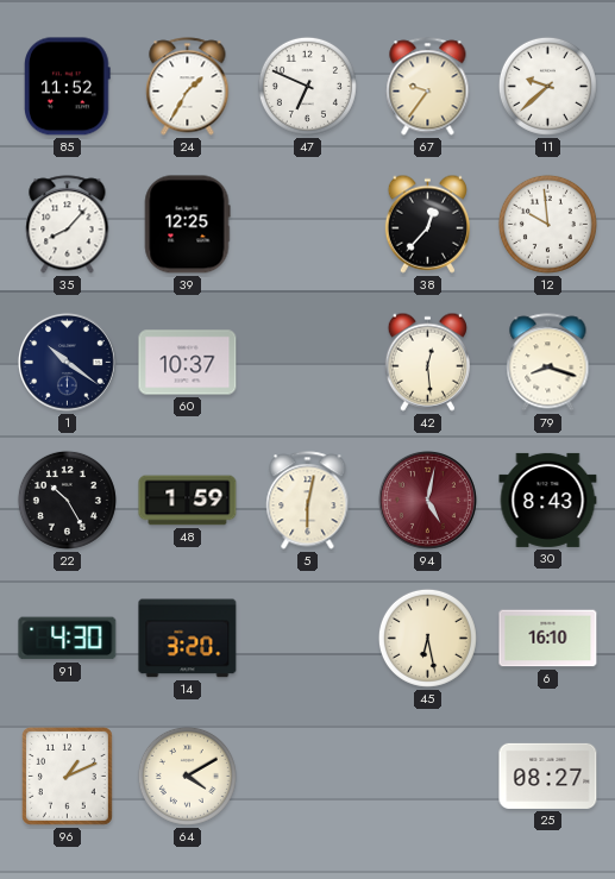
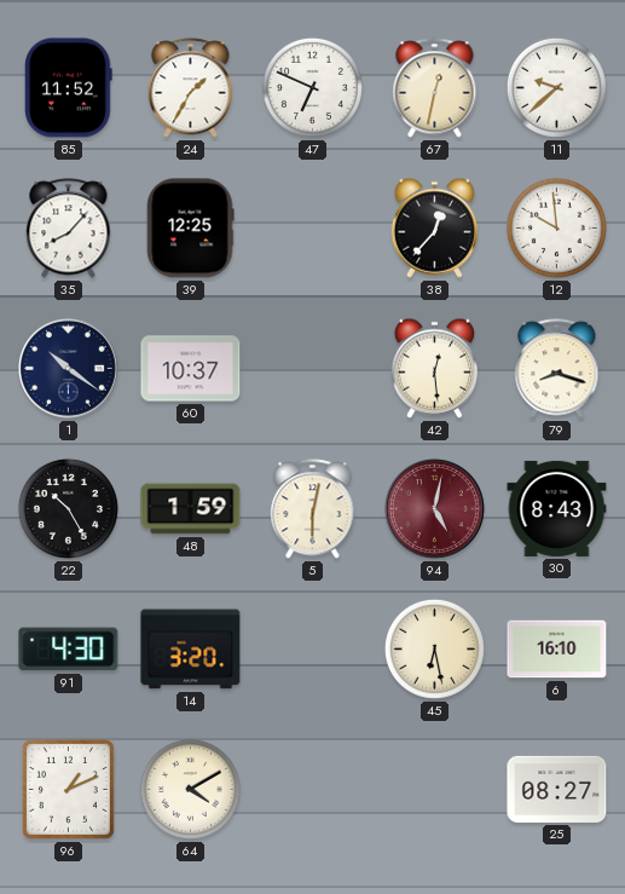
67: 9:36 -> 12:32
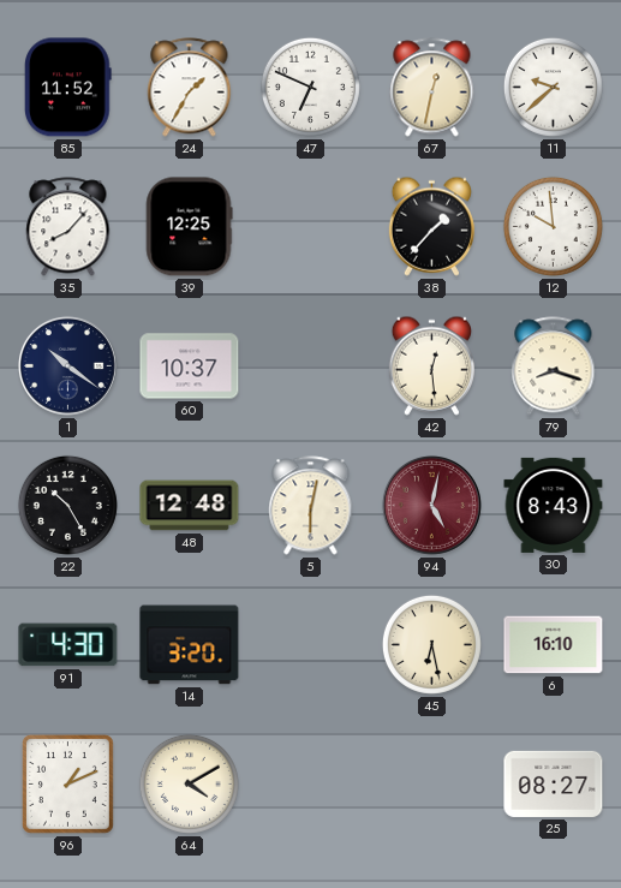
38: 12:37 -> 1:37
48: 1:59 -> 12:48
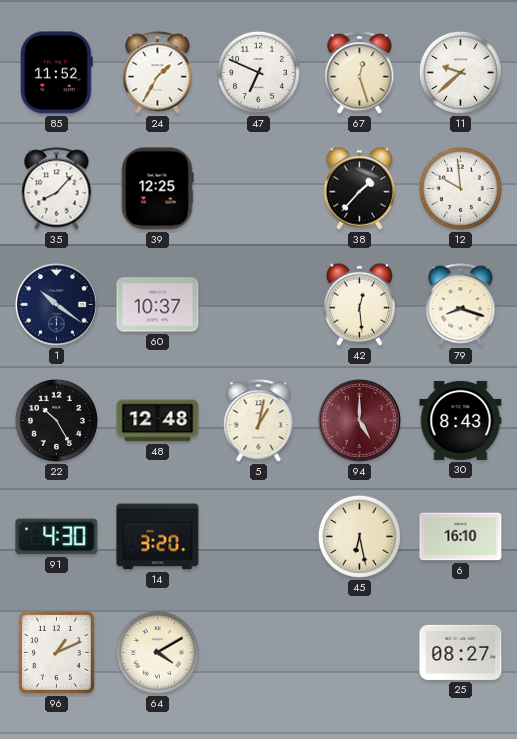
67: 12:32 -> 12:27
5: 6:02 -> 1:02
94: 5:02 -> 5:00
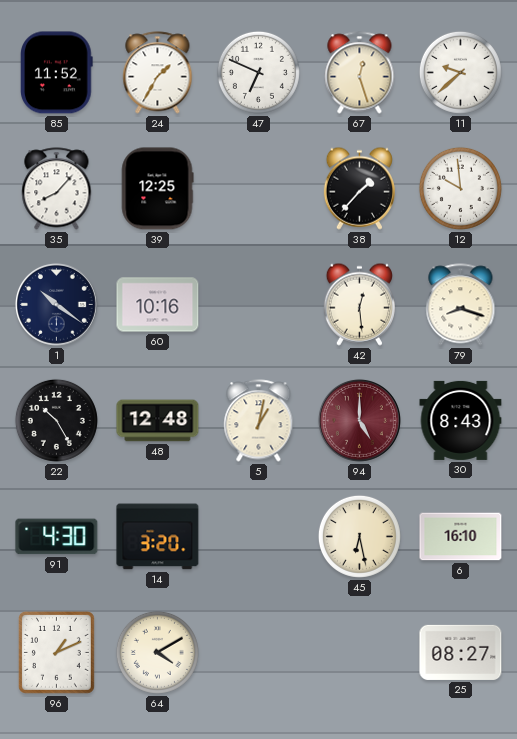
60: 10:37 -> 10:16
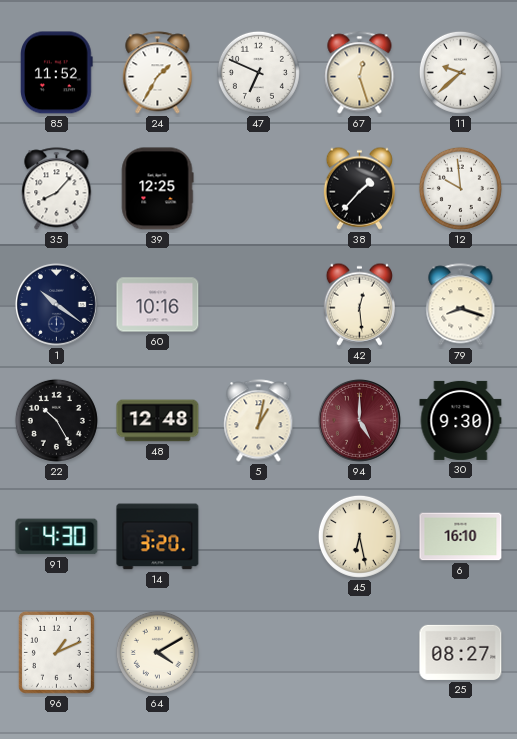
30: 8:43 -> 9:30
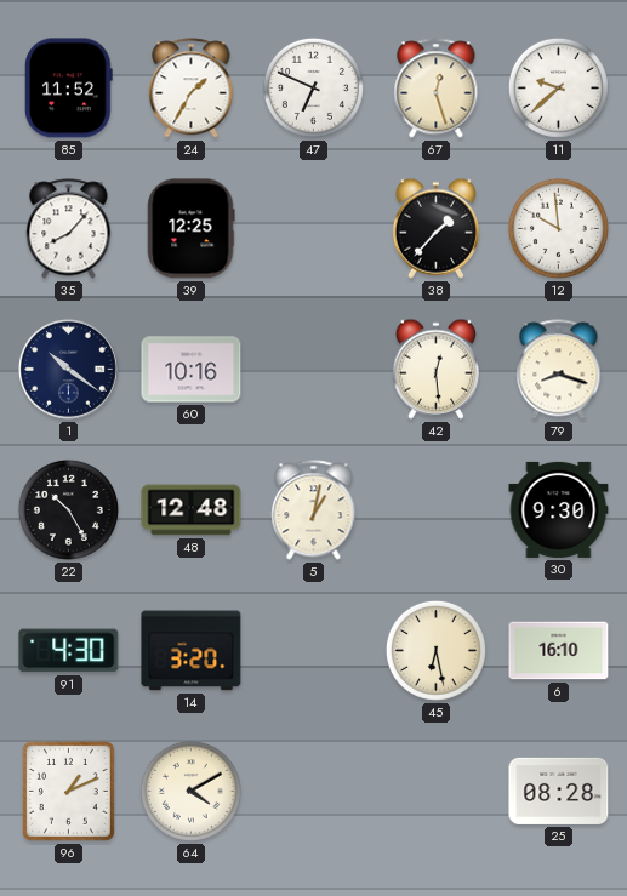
94: 5:00 -> none
25: 08:27 -> 08:28
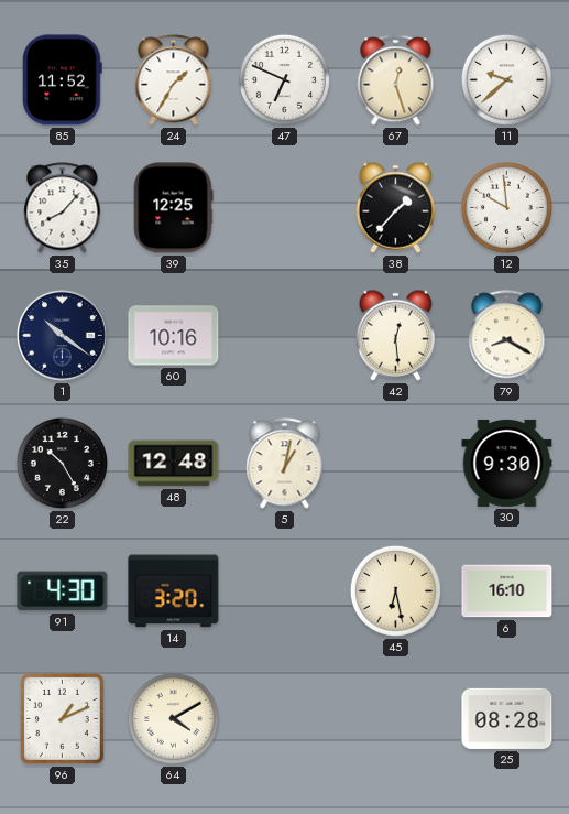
79: 8:18 -> 8:20
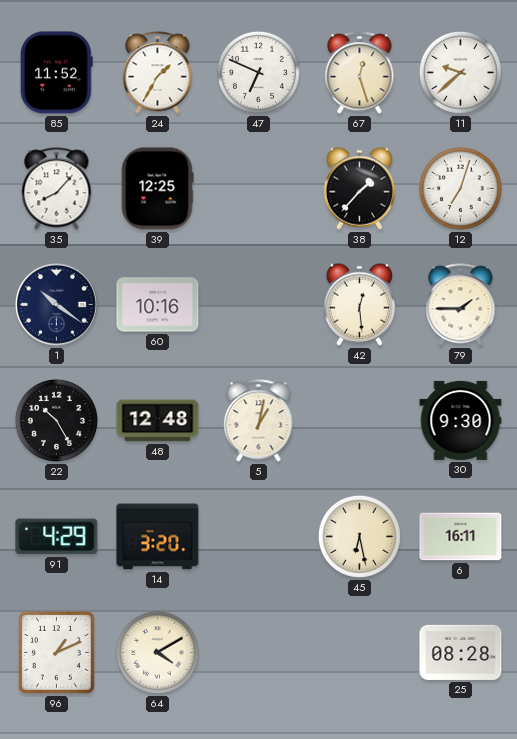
12: 9:59 -> 7:03
79: 8:20 -> 1:45
91: 4:30 -> 4:29
6: 16:10 -> 16:11
